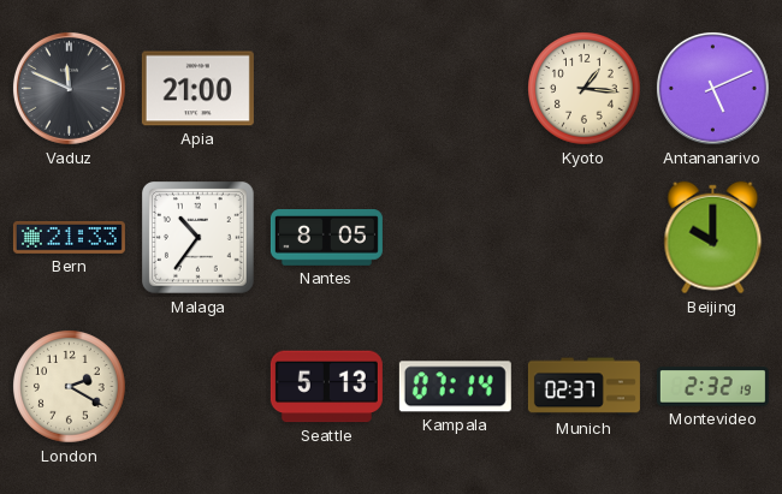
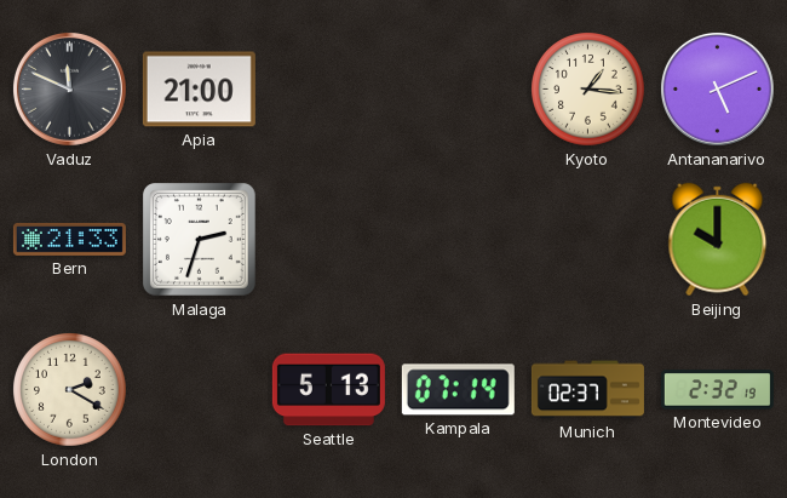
Malaga: 10:36 -> 2:33
Nantes: 8:05 -> none
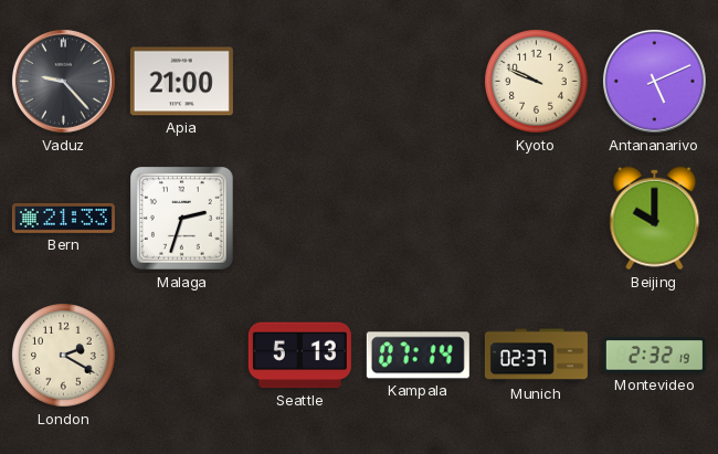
Vaduz: 11:49 -> 9:23
Kyoto: 1:16 -> 9:49
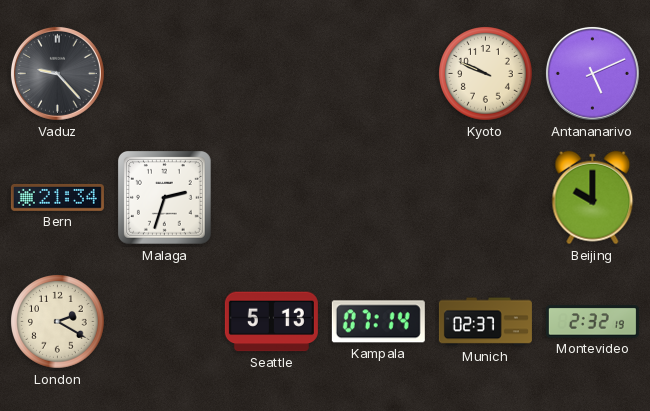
Apia: 21:00 -> none
Bern: 21:33 -> 21:34
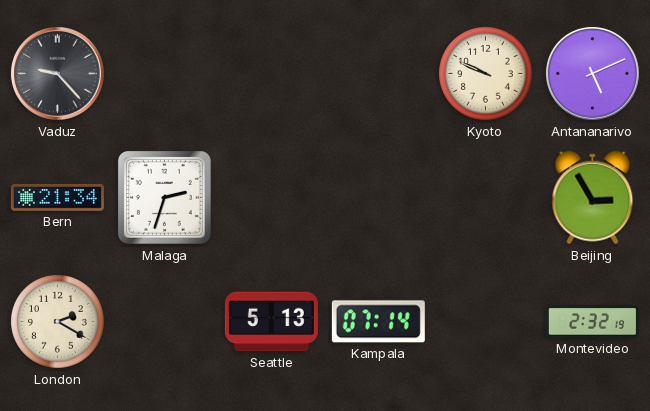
Beijing: 10:00 -> 2:55
Munich: 02:37 -> none
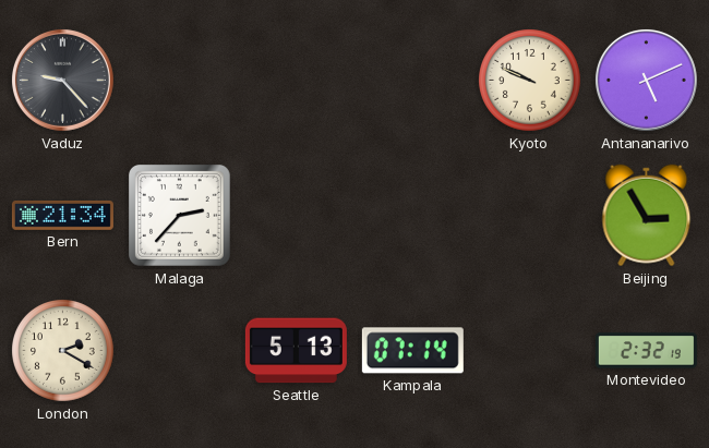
Malaga: 2:33 -> 2:37
